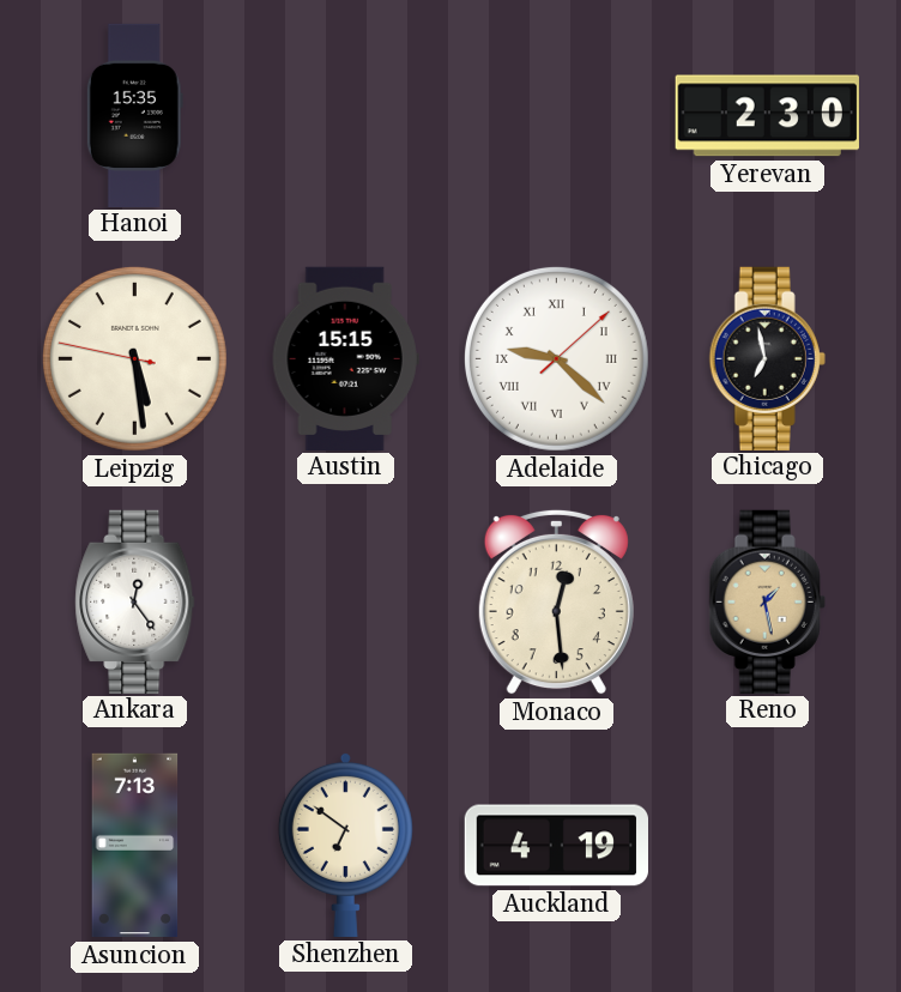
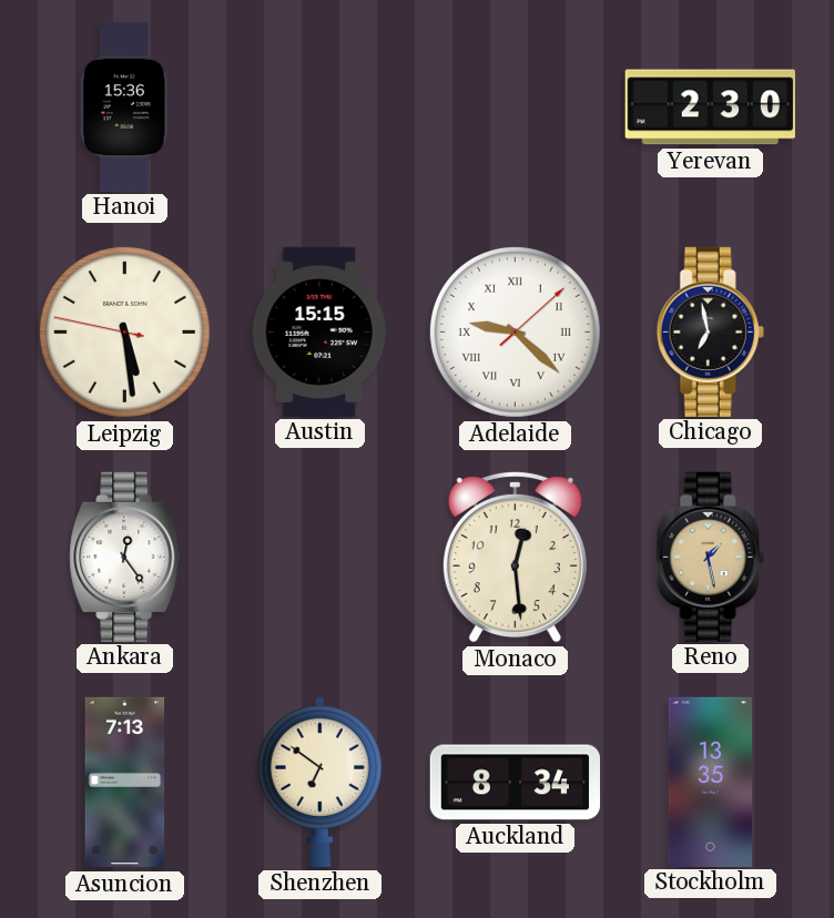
Hanoi: 15:35 -> 15:36
Auckland: 4:19 -> 8:34
Stockholm: none -> 13:35
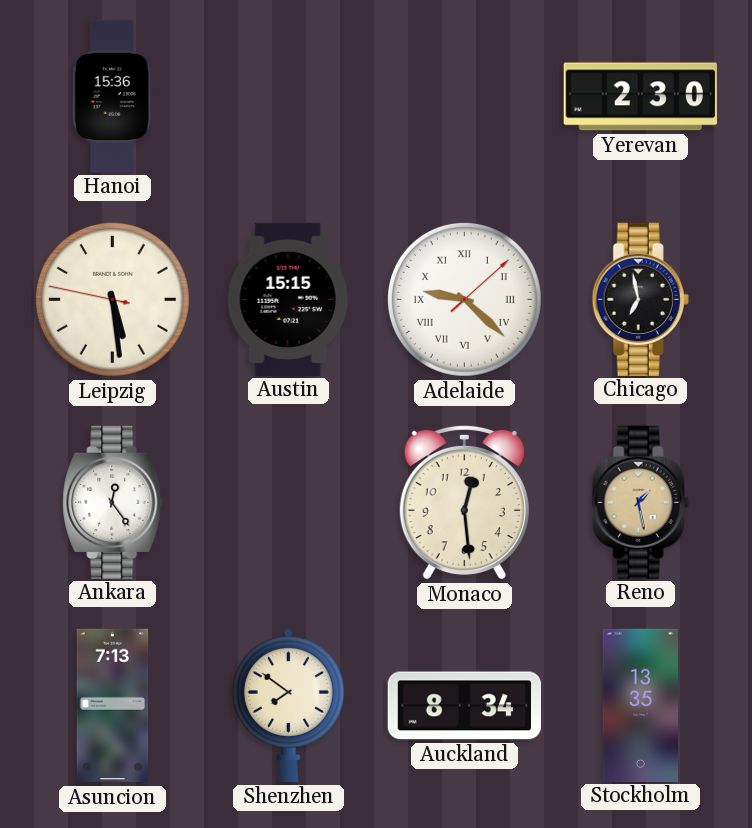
Shenzhen: 6:51 -> 7:51
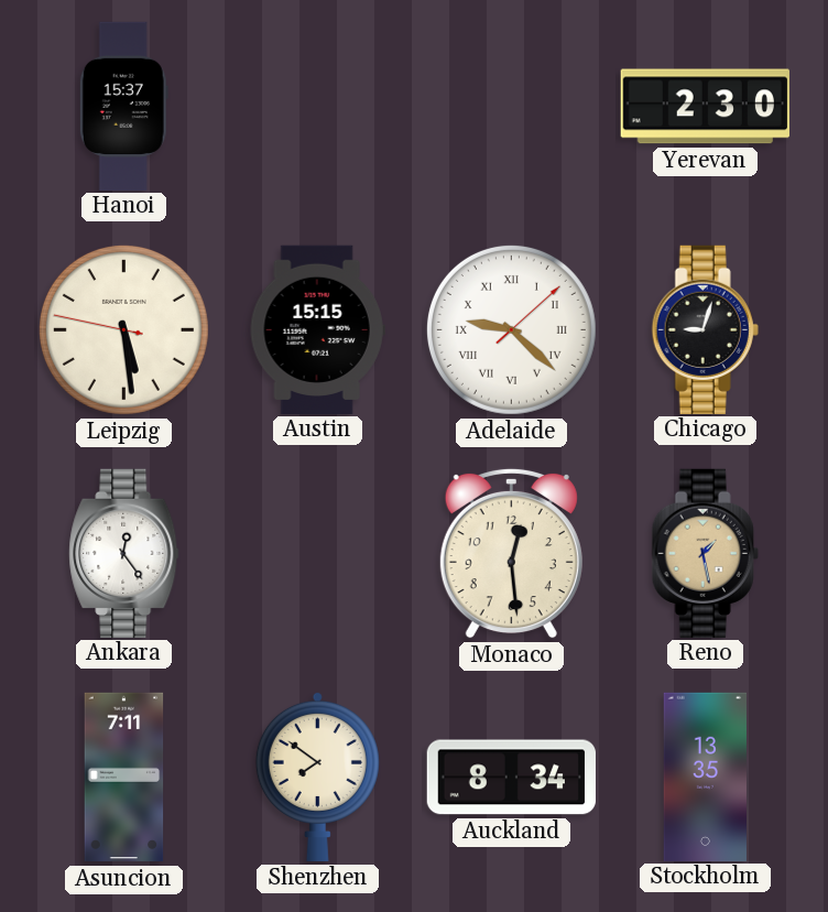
Hanoi: 15:36 -> 15:37
Chicago: 6:58 -> 9:03
Asuncion: 7:13 -> 7:11
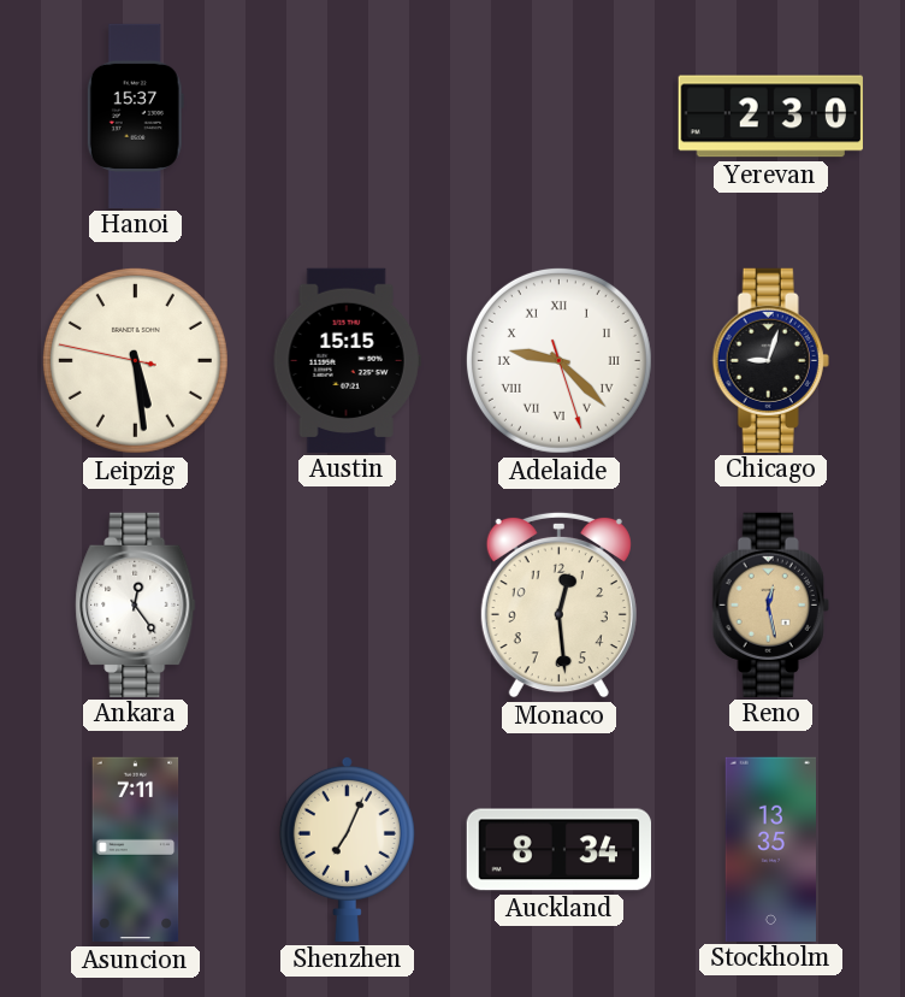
Adelaide: 9:22:08 -> 9:22:27
Reno: 1:28 -> 12:28
Shenzhen: 7:51 -> 7:04
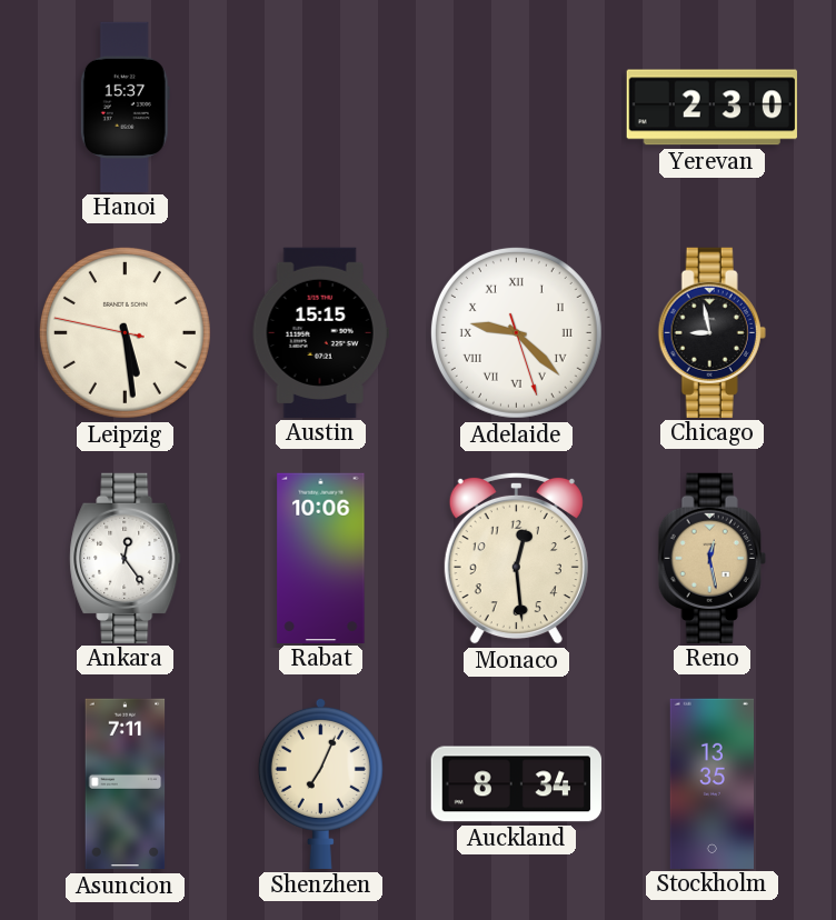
Chicago: 9:03 -> 8:58
Rabat: none -> 10:06
